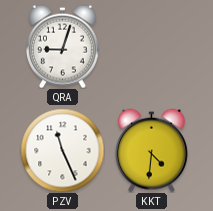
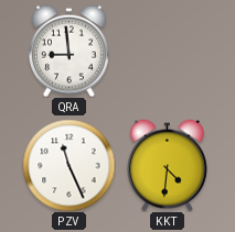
QRA: 9:03 -> 8:59
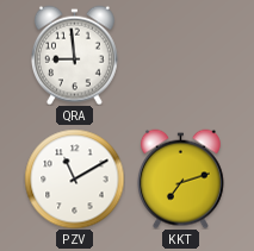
PZV: 11:26 -> 11:10
KKT: 4:31 -> 7:12
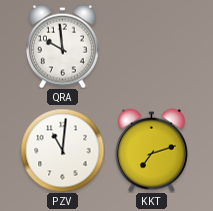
QRA: 8:59 -> 9:59
PZV: 11:10 -> 11:01
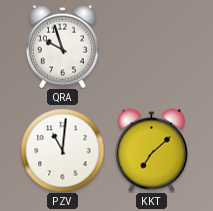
QRA: 9:59 -> 9:57
KKT: 7:12 -> 7:08
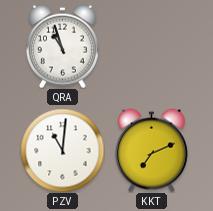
QRA: 9:57 -> 10:57
KKT: 7:08 -> 7:11
